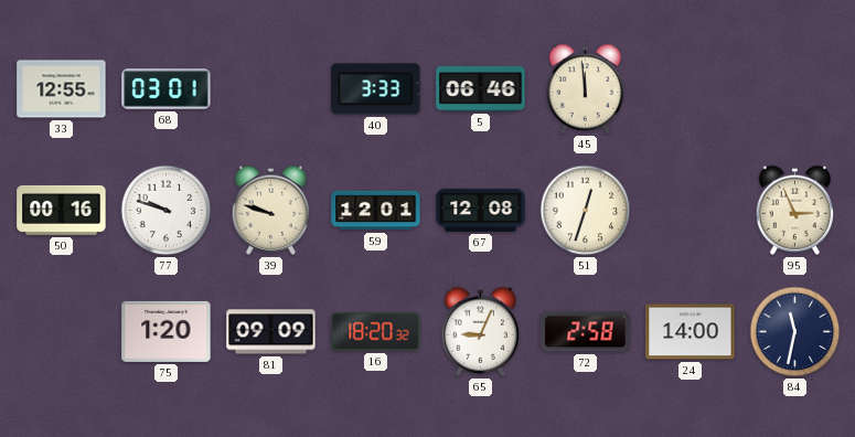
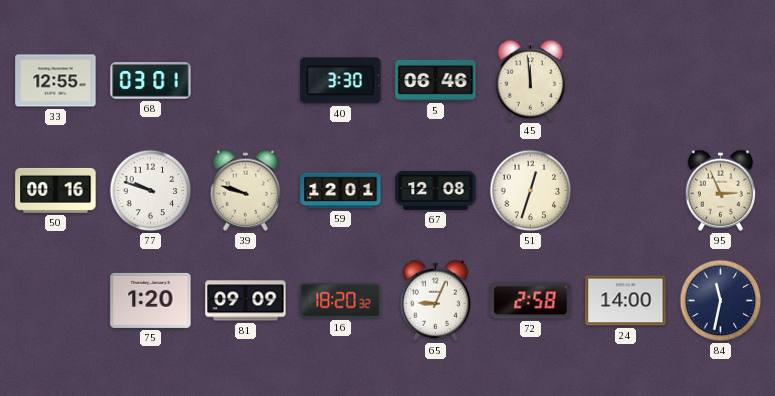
40: 3:33 -> 3:30
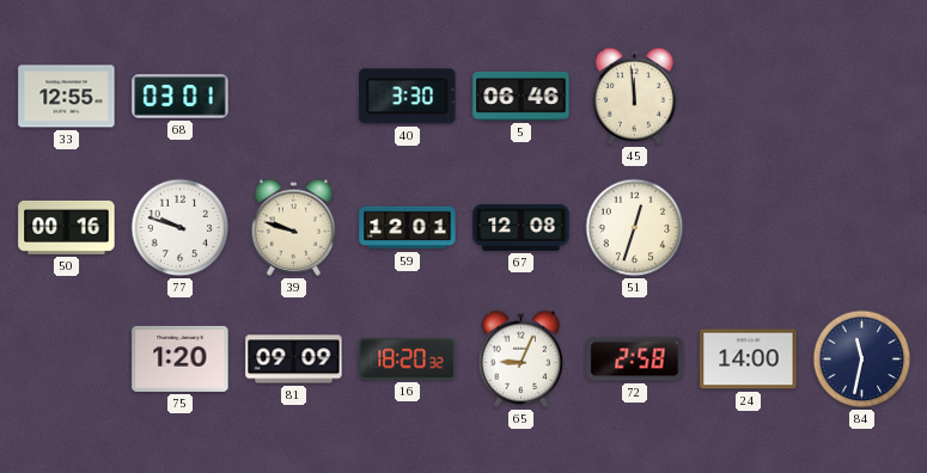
95: 2:56 -> none
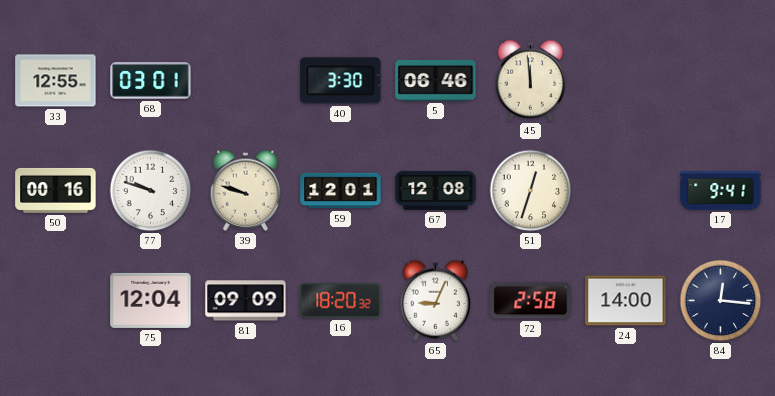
17: none -> 9:41
75: 1:20 -> 12:04
84: 11:32 -> 12:16
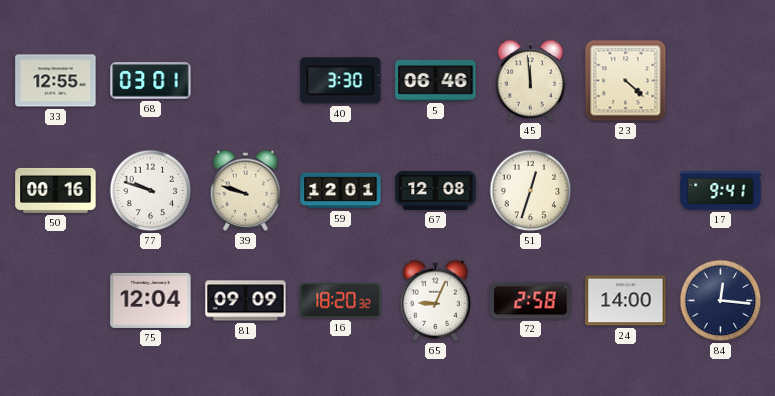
23: none -> 4:22
